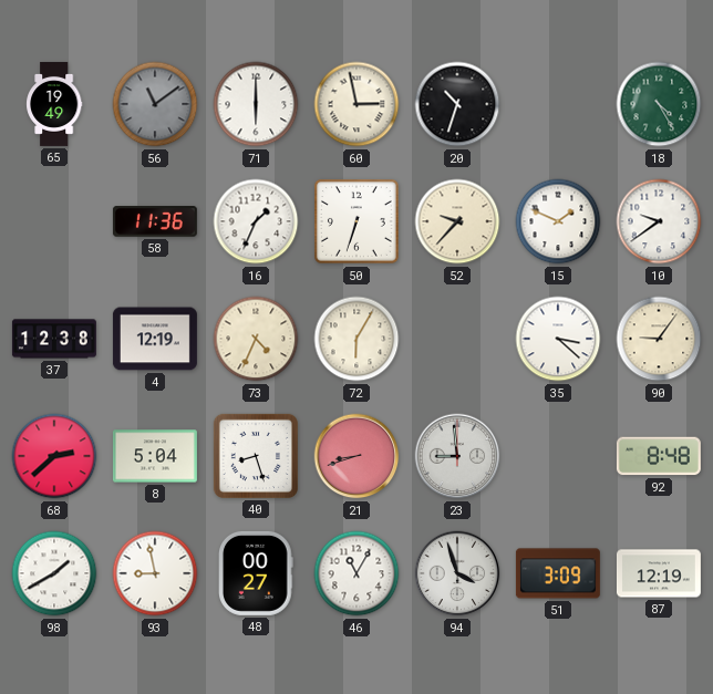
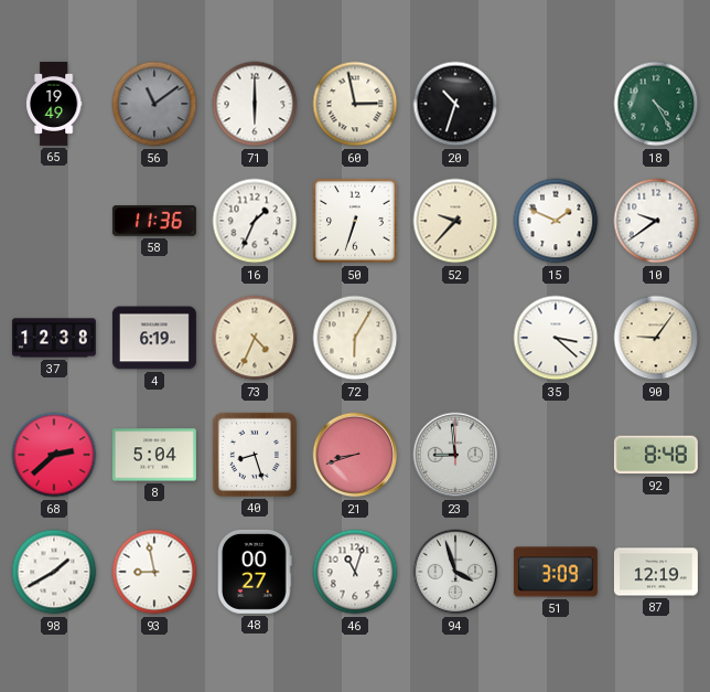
4: 12:19 -> 6:19
46: 11:05 -> 11:03
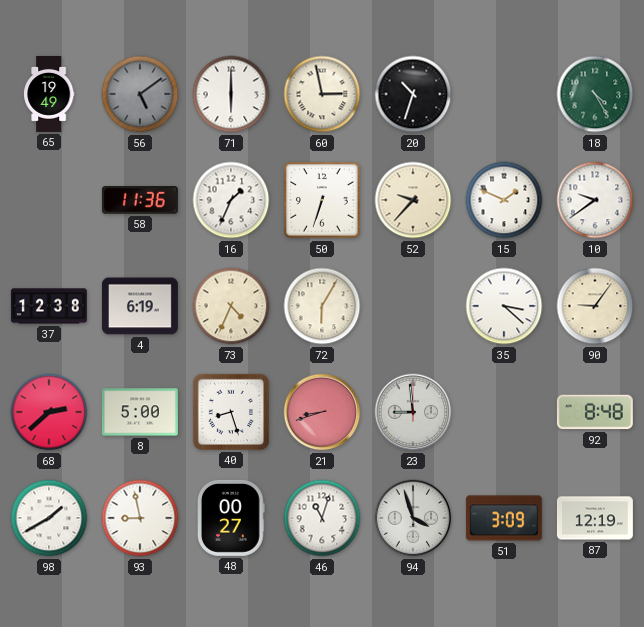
56: 11:09 -> 5:09
8: 5:04 -> 5:00
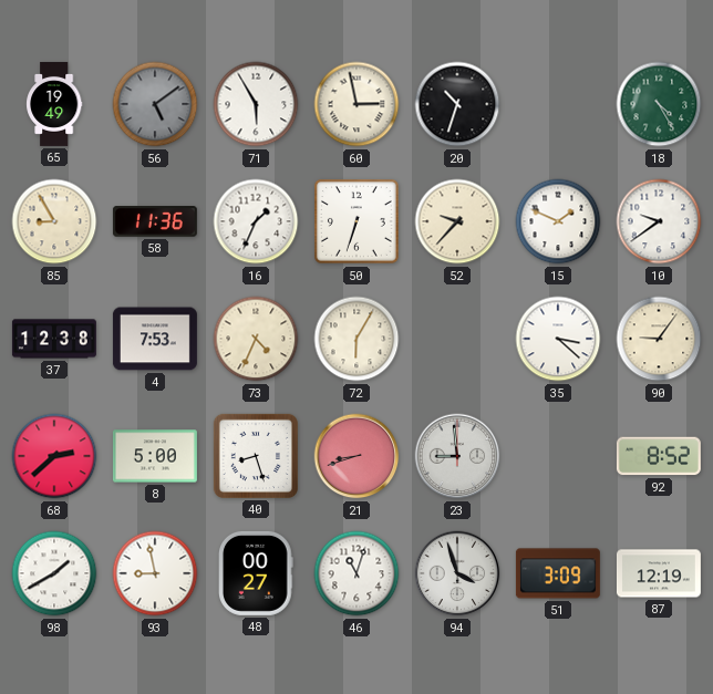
71: 6:00 -> 5:55
85: none -> 8:55
4: 6:19 -> 7:53
92: 8:48 -> 8:52
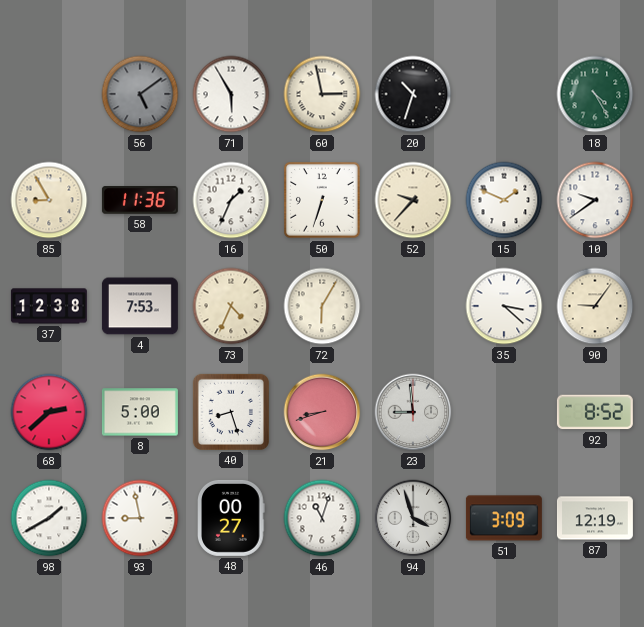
65: 19:49 -> none
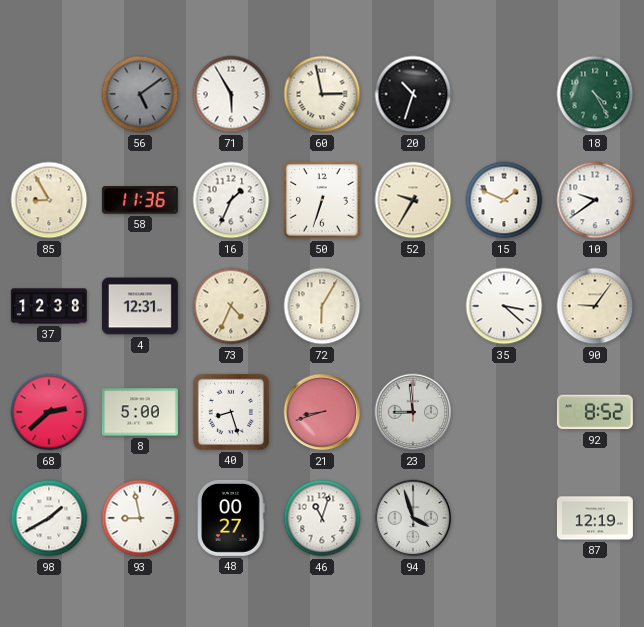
52: 9:37 -> 9:35
4: 7:53 -> 12:31
51: 3:09 -> none
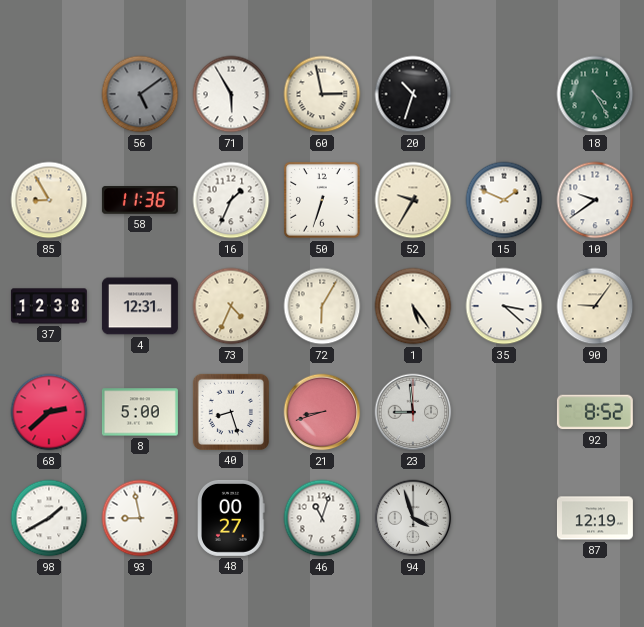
1: none -> 5:24
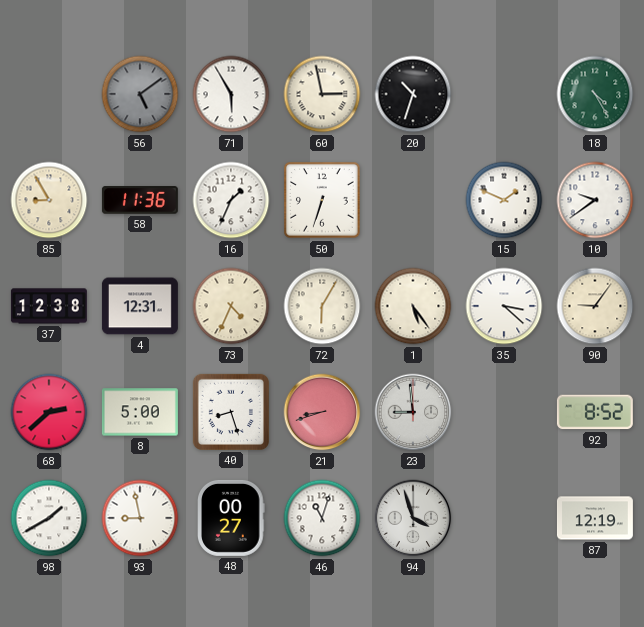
52: 9:35 -> none
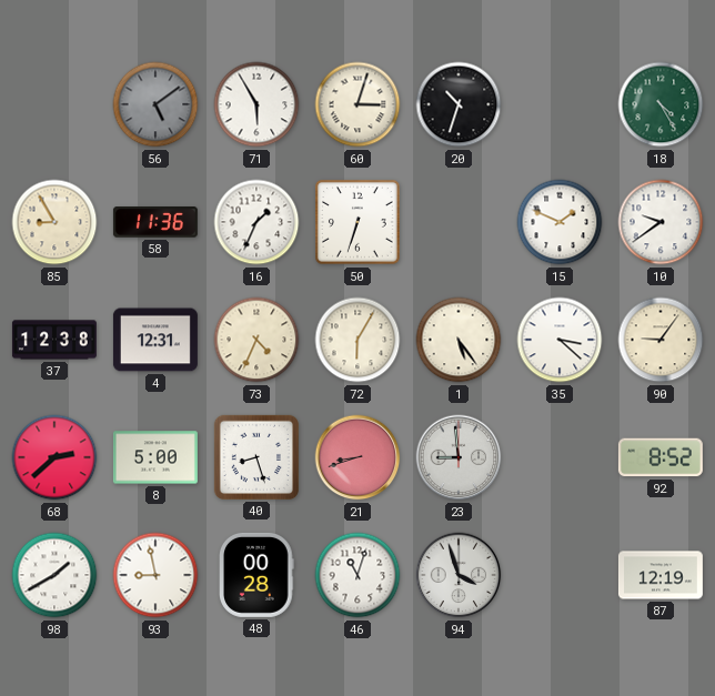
60: 2:58 -> 3:03
48: 00:27 -> 00:28
